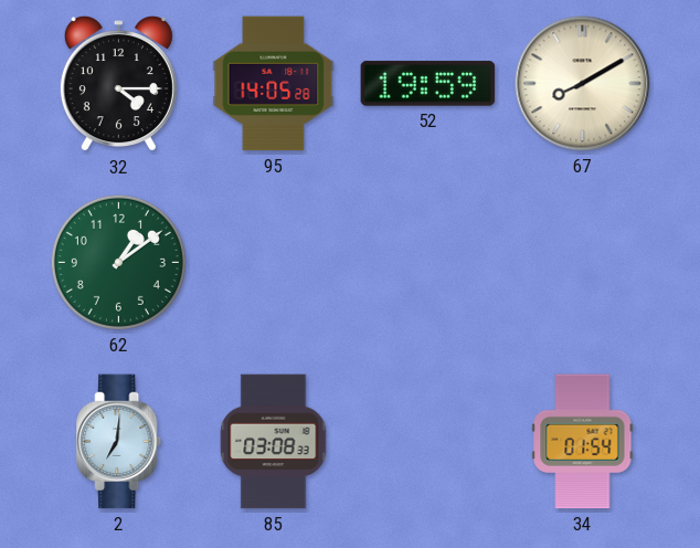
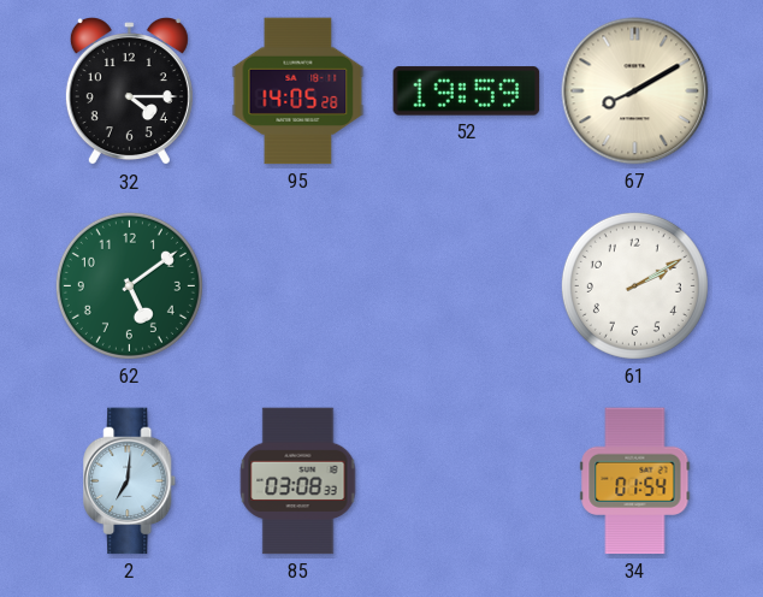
62: 1:09 -> 5:09
61: none -> 2:10
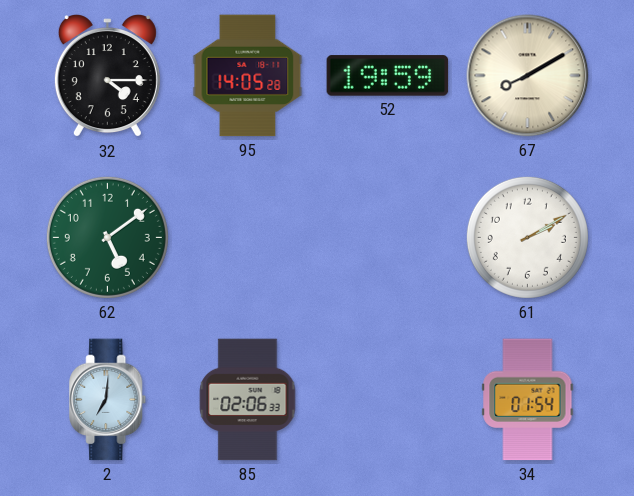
85: 03:08 -> 02:06
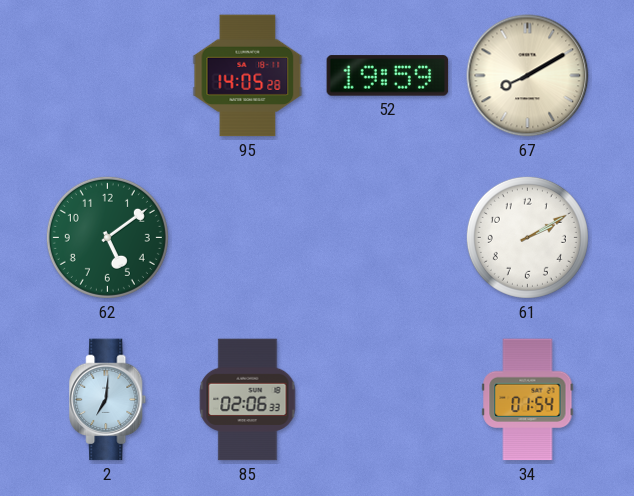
32: 4:15 -> none
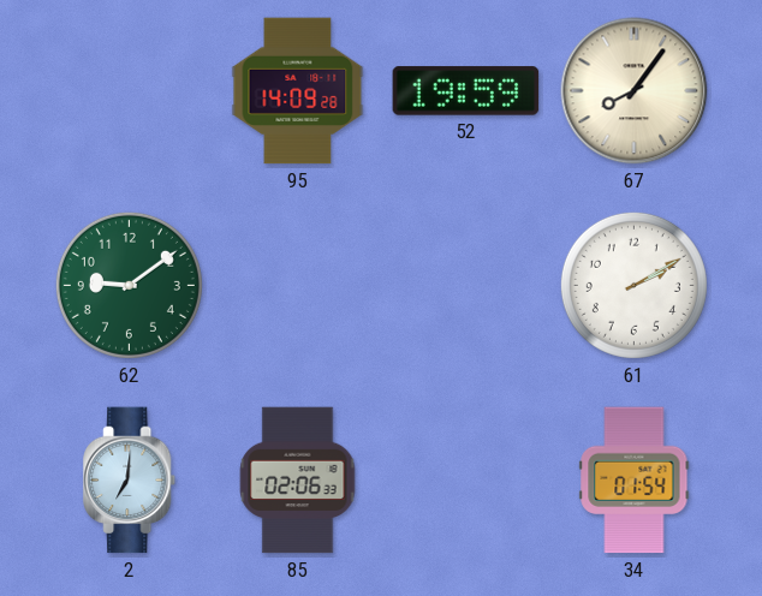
95: 14:05 -> 14:09
67: 8:10 -> 8:06
62: 5:09 -> 9:09
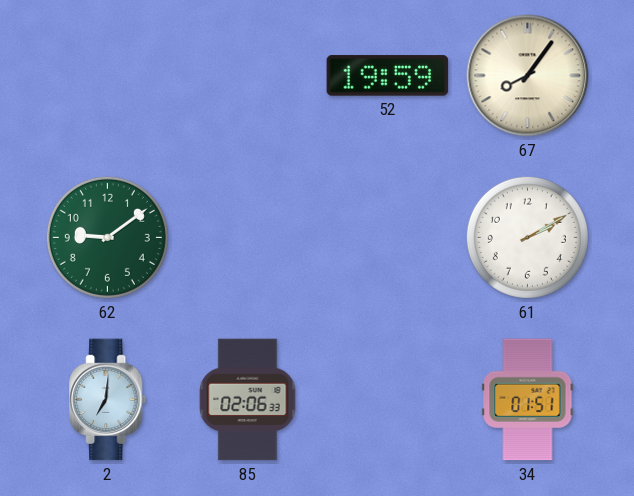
95: 14:09 -> none
34: 01:54 -> 01:51
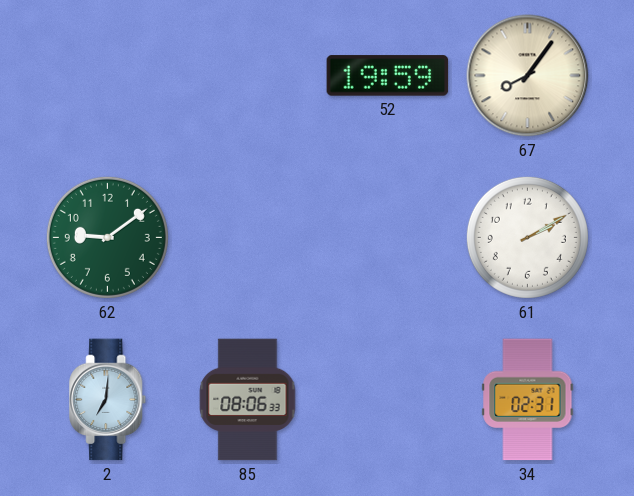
85: 02:06 -> 08:06
34: 01:51 -> 02:31
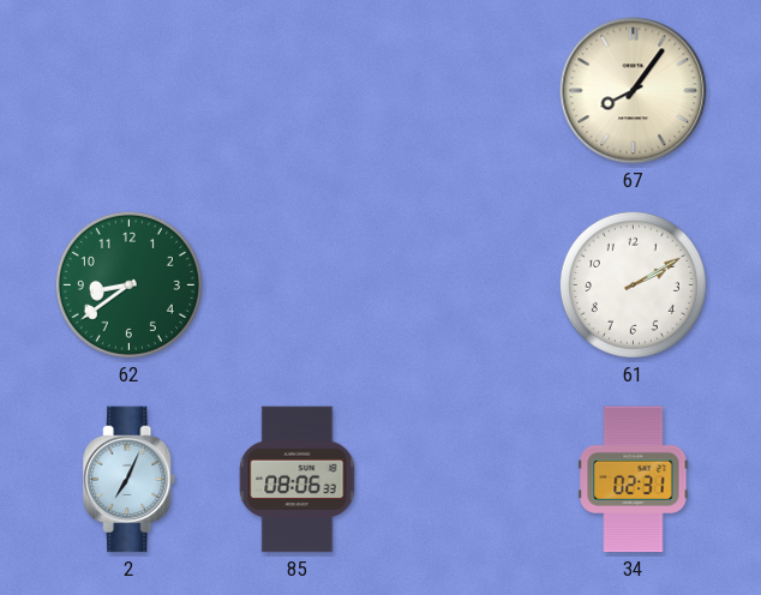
52: 19:59 -> none
62: 9:09 -> 8:39
2: 7:01 -> 7:04
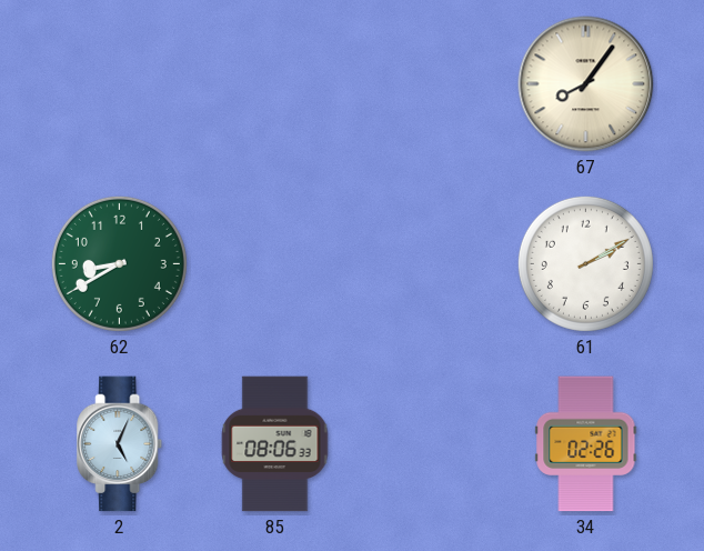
62: 8:39 -> 8:40
2: 7:04 -> 5:04
34: 02:31 -> 02:26
